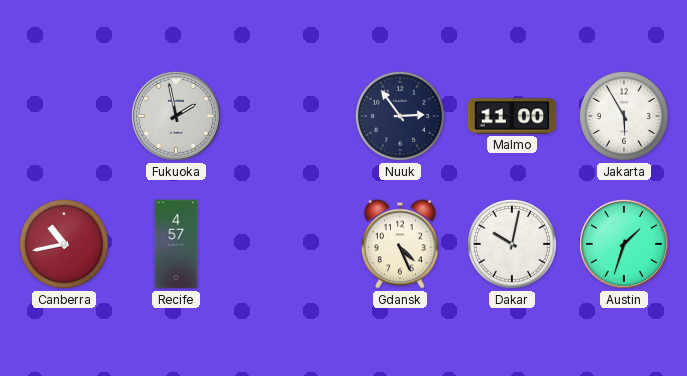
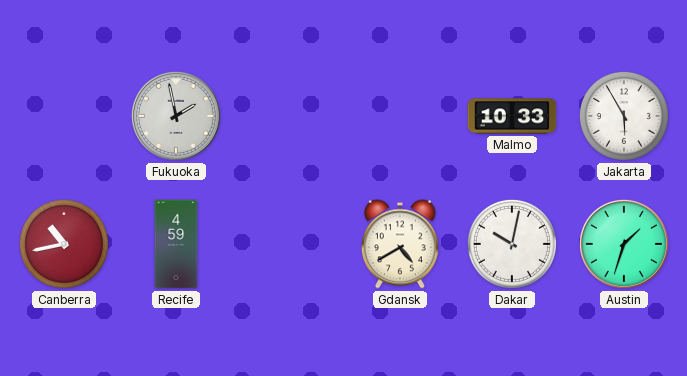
Nuuk: 2:54 -> none
Malmo: 11:00 -> 10:33
Recife: 4:57 -> 4:59
Gdansk: 4:26 -> 4:40
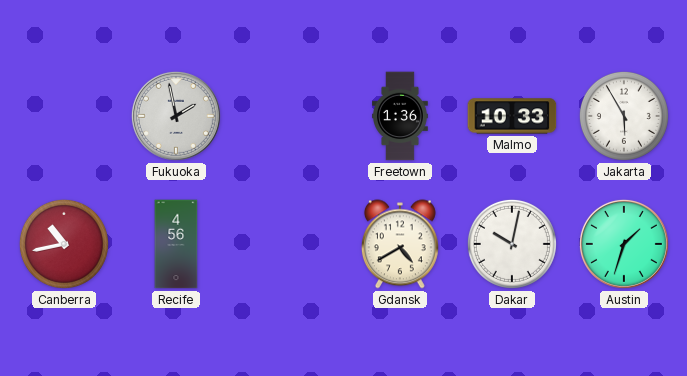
Freetown: none -> 1:36
Recife: 4:59 -> 4:56
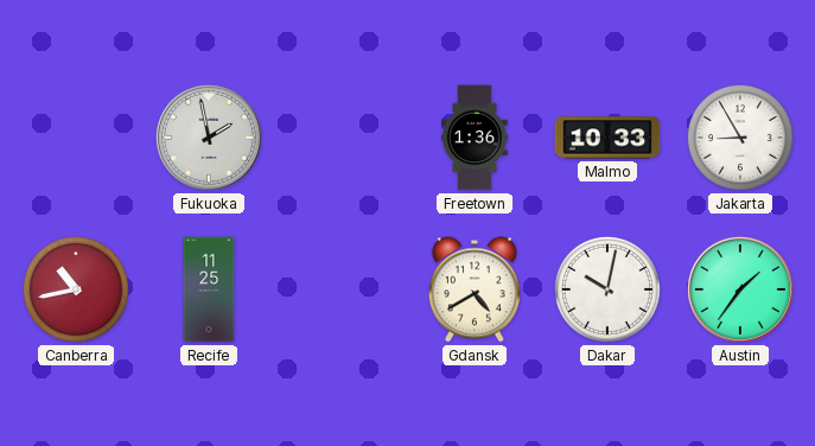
Jakarta: 5:55 -> 8:55
Recife: 4:56 -> 11:25
Austin: 1:33 -> 1:36
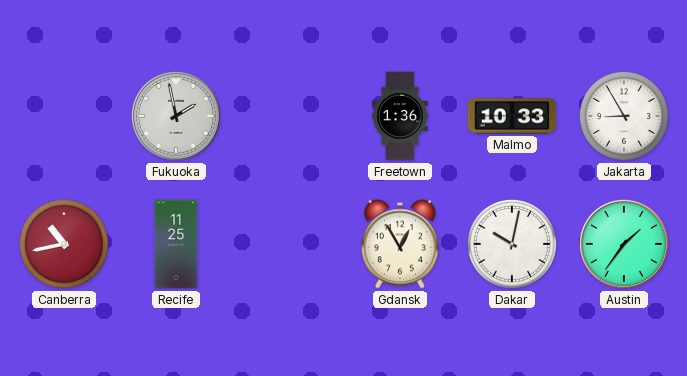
Gdansk: 4:40 -> 12:55
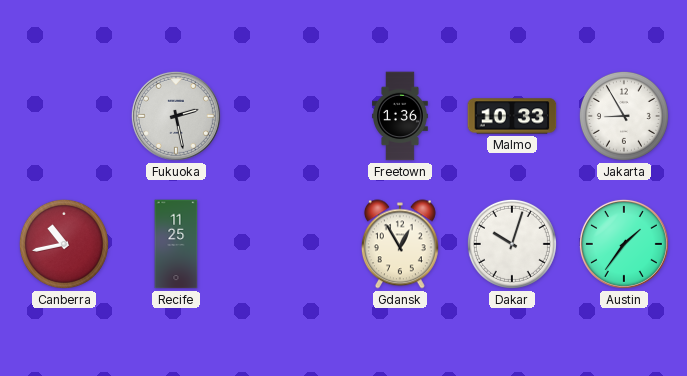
Fukuoka: 1:58 -> 2:28
Dakar: 10:02 -> 10:03
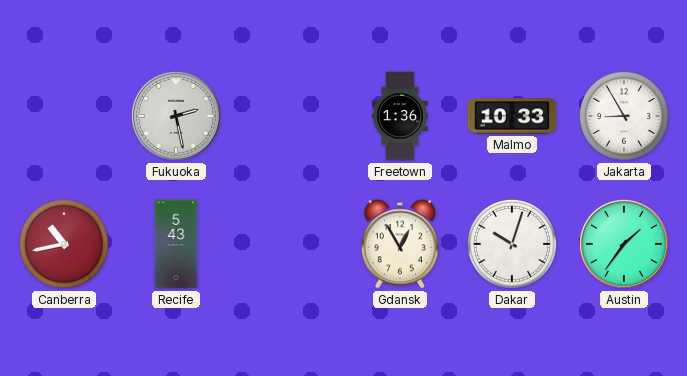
Recife: 11:25 -> 5:43
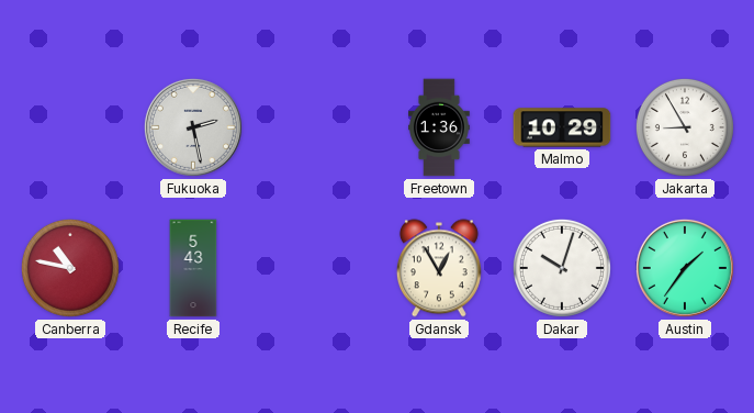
Malmo: 10:33 -> 10:29
Canberra: 10:43 -> 10:47
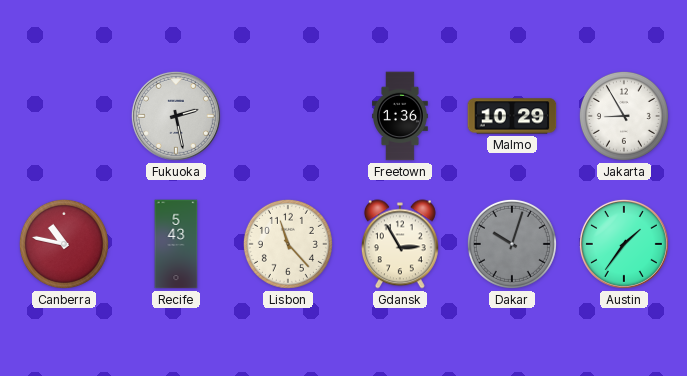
Lisbon: none -> 11:23
Gdansk: 12:55 -> 2:55
Dakar dial: white -> grey
